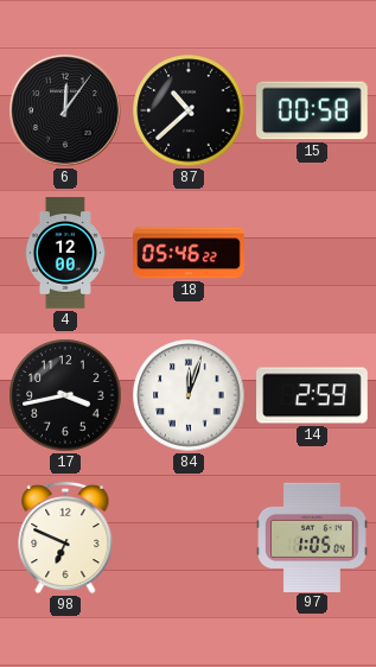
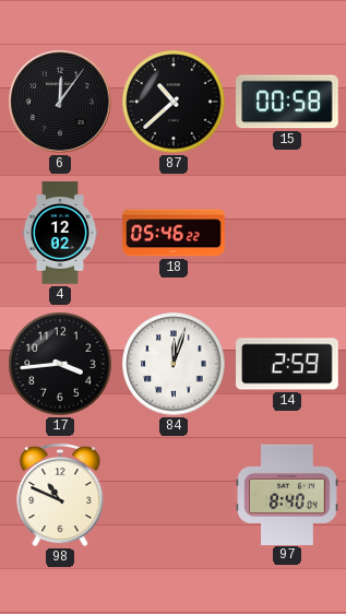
4: 12:00 -> 12:02
17: 3:43 -> 3:44
98: 6:49 -> 10:49
97: 1:05 -> 8:40
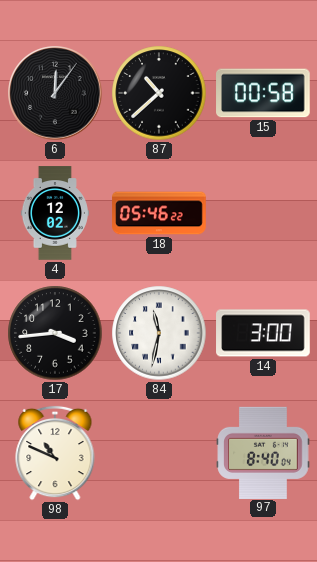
84: 12:03 -> 11:32
14: 2:59 -> 3:00
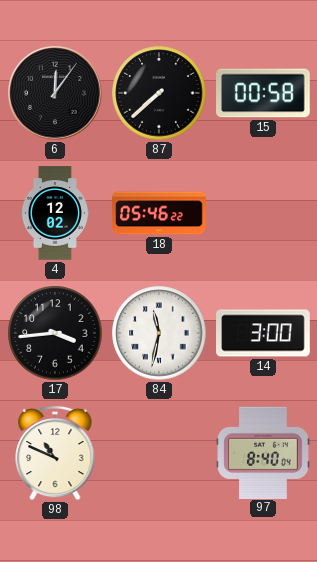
87: 10:38 -> 7:38
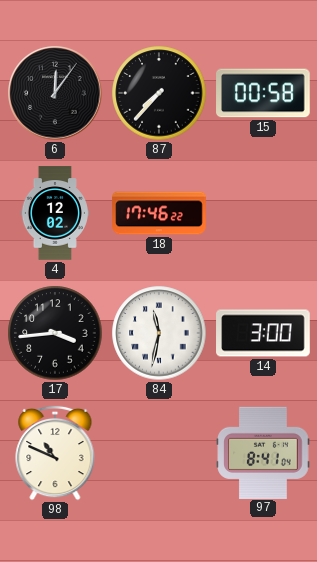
87: 7:38 -> 7:37
18: 05:46 -> 17:46
97: 8:40 -> 8:41
